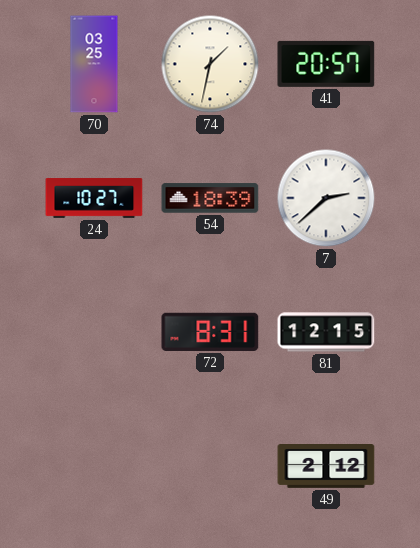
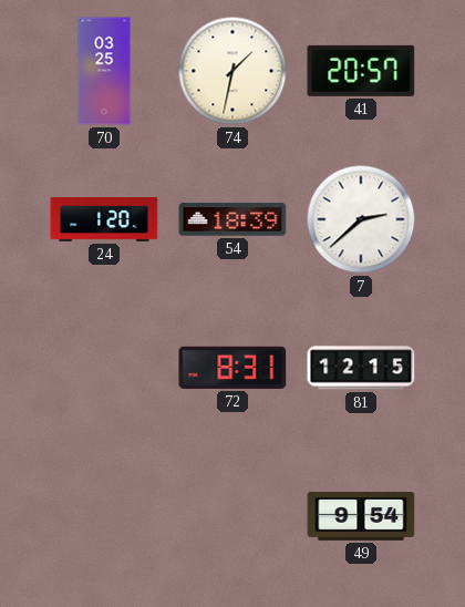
24: 10:27 -> 1:20
49: 2:12 -> 9:54
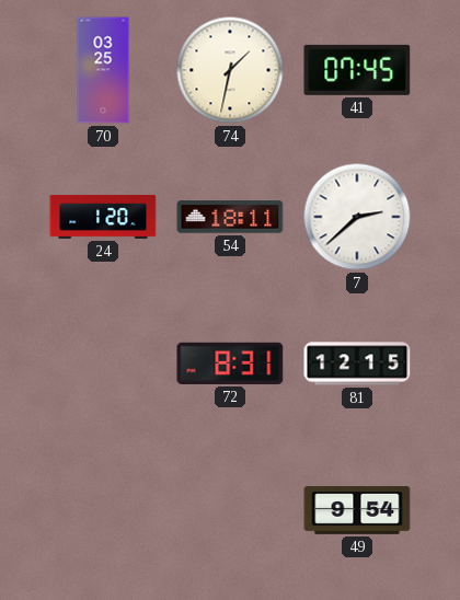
41: 20:57 -> 07:45
54: 18:39 -> 18:11
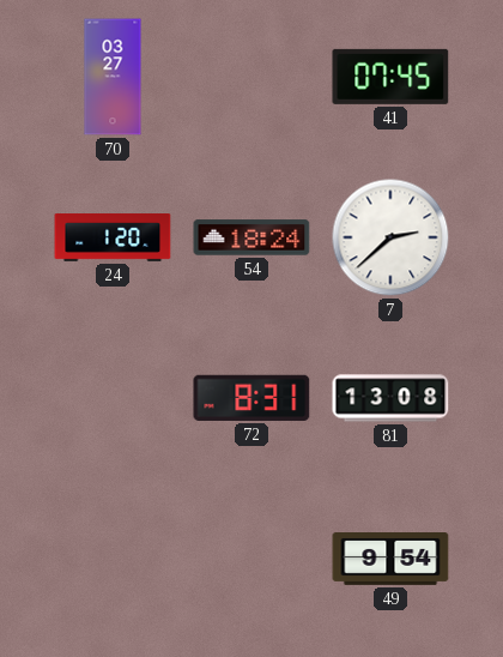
70: 03:25 -> 03:27
74: 1:32 -> none
54: 18:11 -> 18:24
81: 12:15 -> 13:08
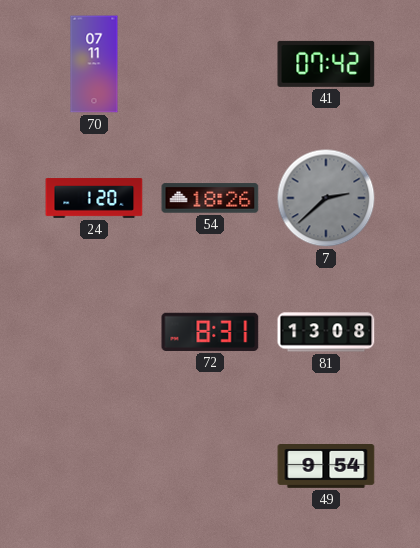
70: 03:27 -> 07:11
41: 07:45 -> 07:42
54: 18:24 -> 18:26
7 dial: white -> grey
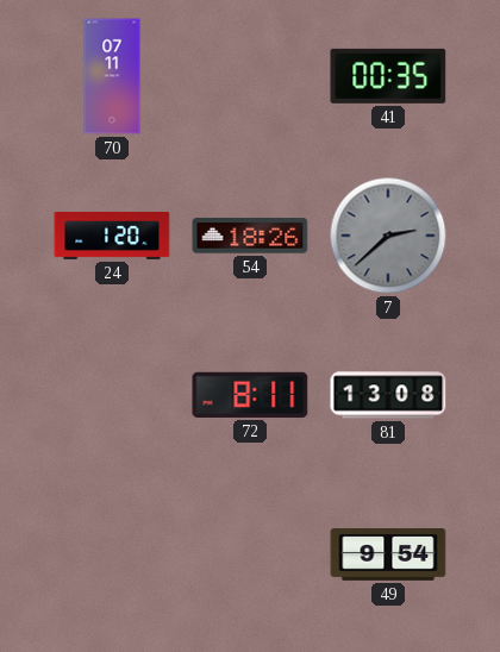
41: 07:42 -> 00:35
72: 8:31 -> 8:11
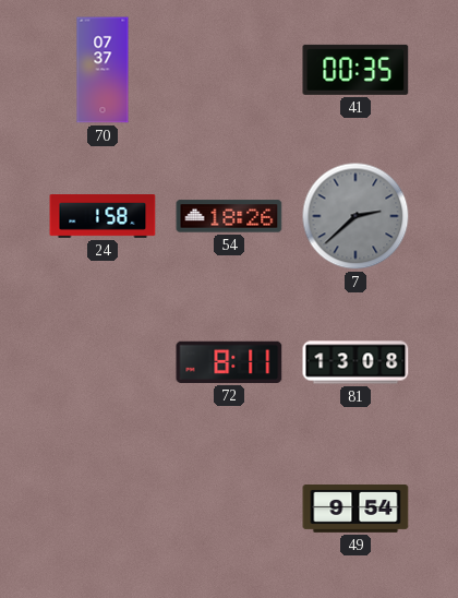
70: 07:11 -> 07:37
24: 1:20 -> 1:58
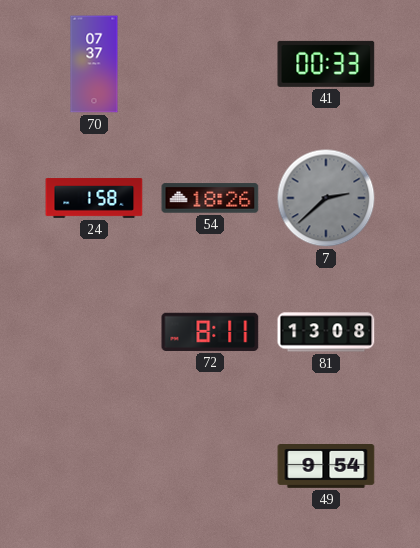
41: 00:35 -> 00:33
